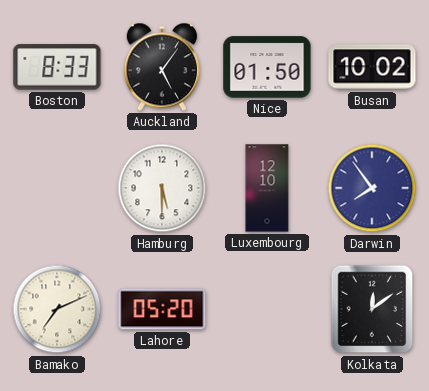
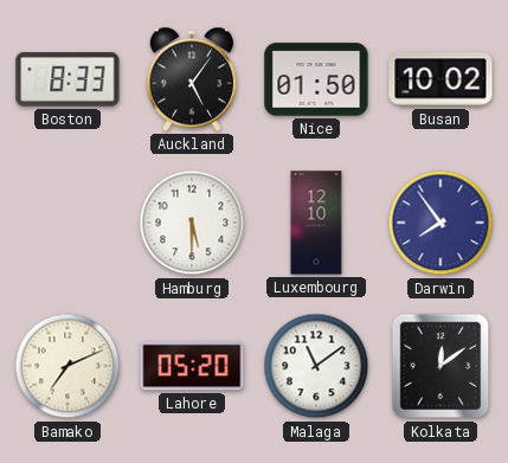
Malaga: none -> 11:09
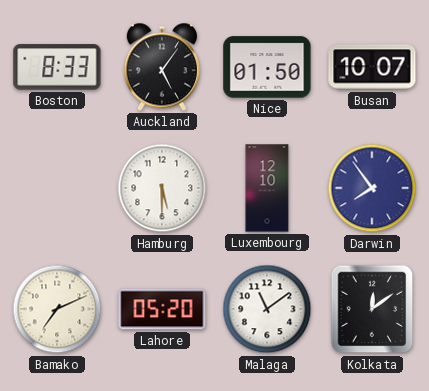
Busan: 10:02 -> 10:07
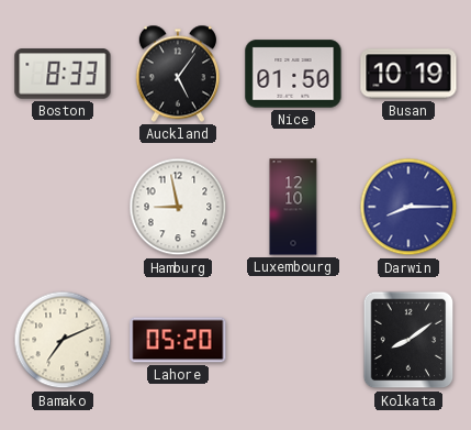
Busan: 10:07 -> 10:19
Hamburg: 5:30 -> 8:58
Darwin: 7:54 -> 8:15
Malaga: 11:09 -> none
Kolkata: 12:09 -> 8:09
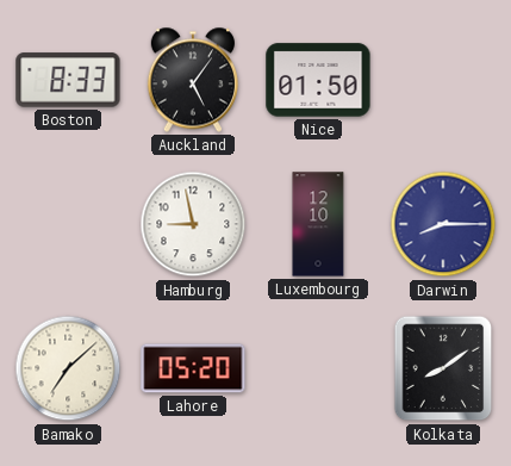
Busan: 10:19 -> none
Bamako: 7:11 -> 7:08
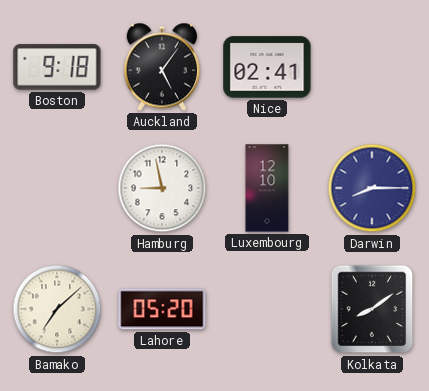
Boston: 8:33 -> 9:18
Nice: 01:50 -> 02:41
